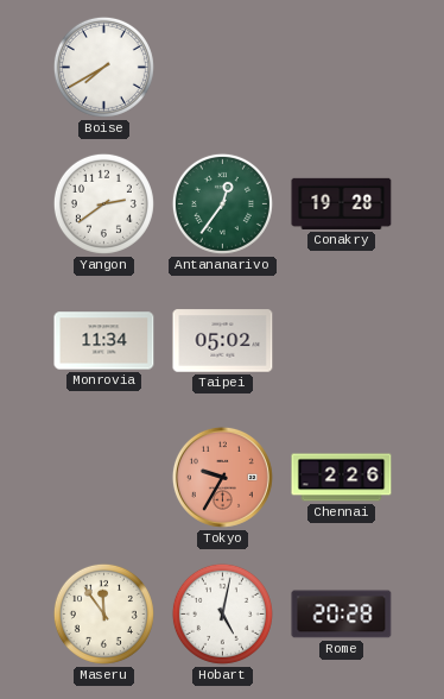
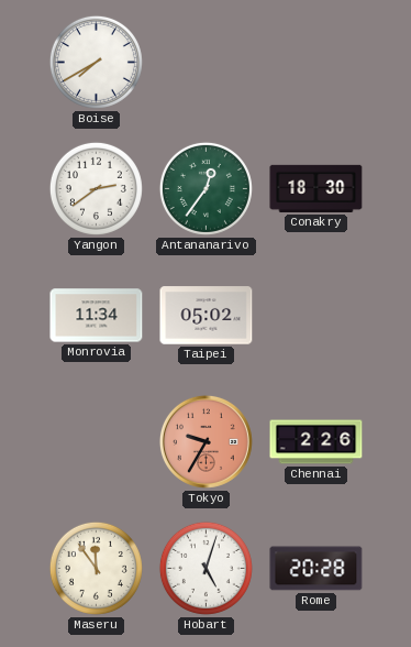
Conakry: 19:28 -> 18:30
Hobart: 5:02 -> 5:03
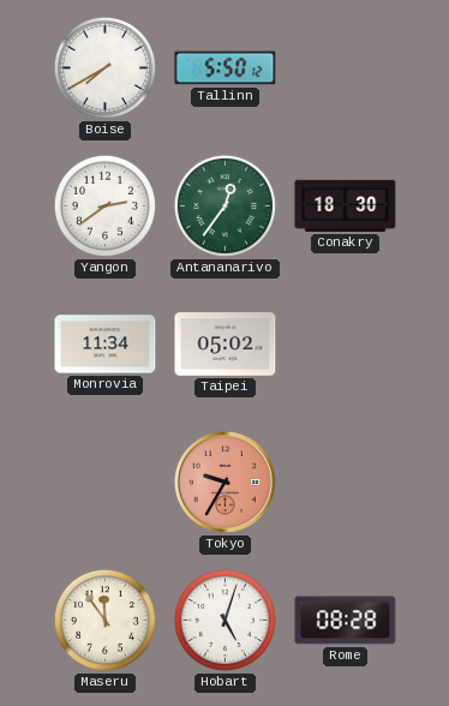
Tallinn: none -> 5:50
Chennai: 2:26 -> none
Rome: 20:28 -> 08:28
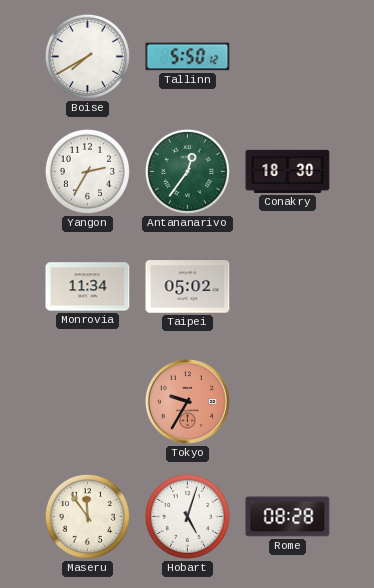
Yangon: 2:39 -> 2:35
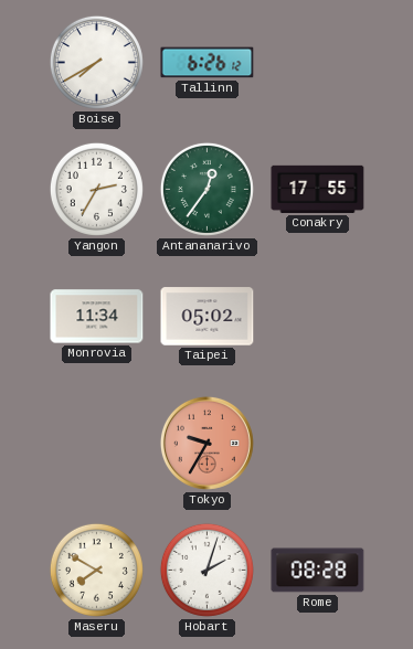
Tallinn: 5:50 -> 6:26
Conakry: 18:30 -> 17:55
Maseru: 11:54 -> 7:50
Hobart: 5:03 -> 2:03
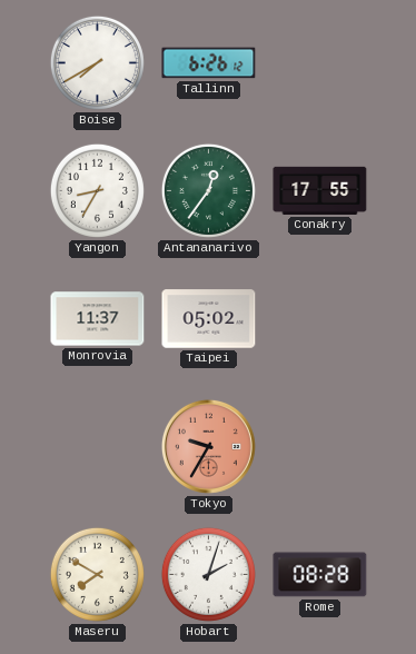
Yangon: 2:35 -> 8:35
Monrovia: 11:34 -> 11:37
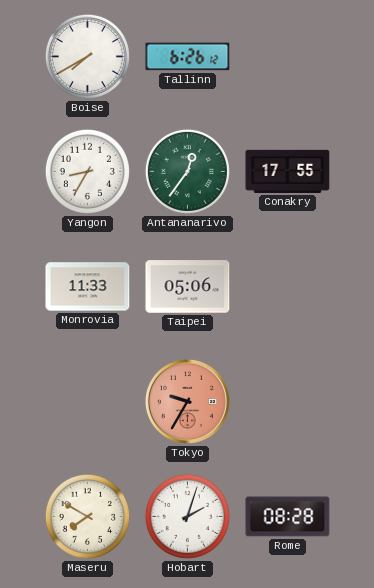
Monrovia: 11:37 -> 11:33
Taipei: 05:02 -> 05:06
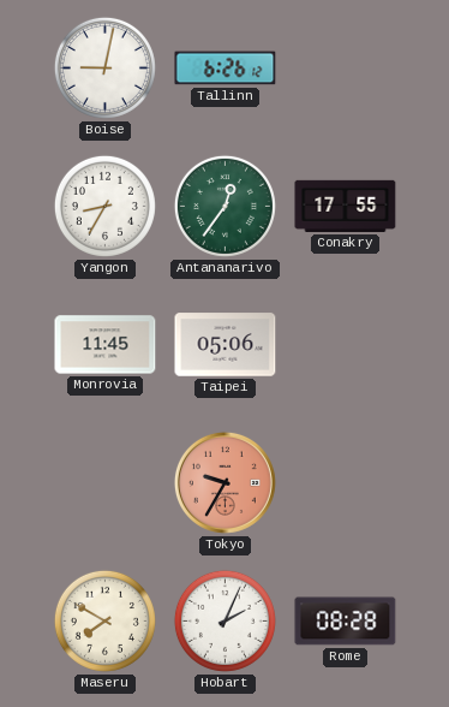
Boise: 7:40 -> 9:02
Monrovia: 11:33 -> 11:45
Hobart: 2:03 -> 2:04
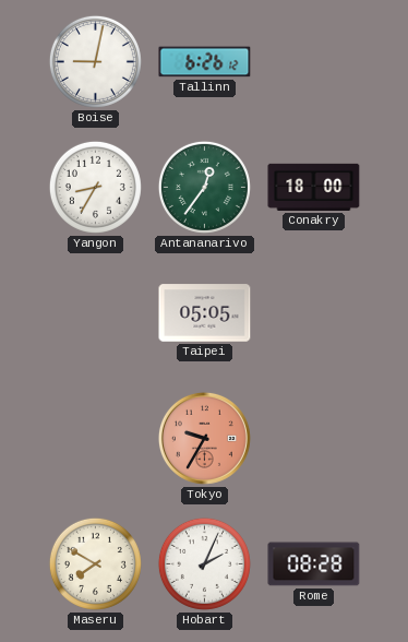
Conakry: 17:55 -> 18:00
Monrovia: 11:45 -> none
Taipei: 05:06 -> 05:05
